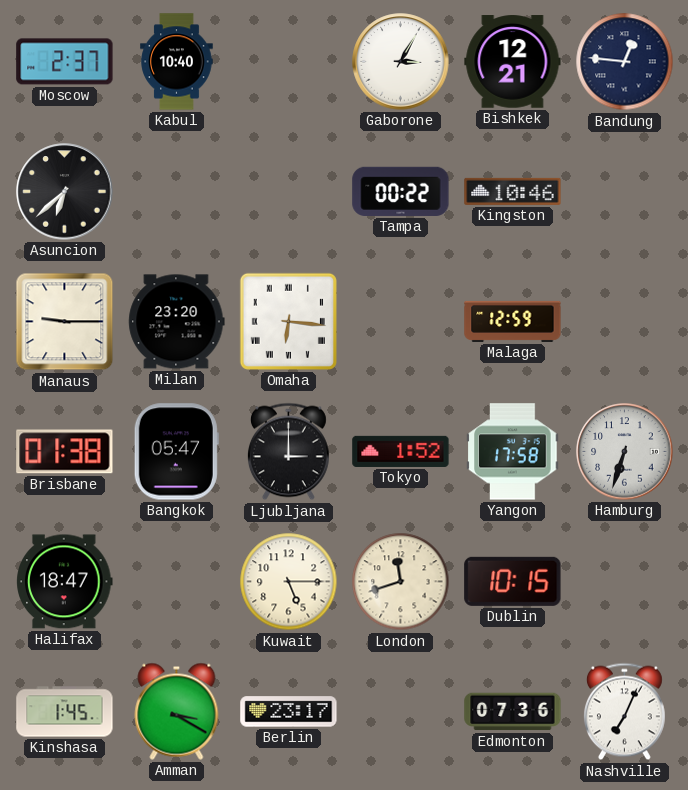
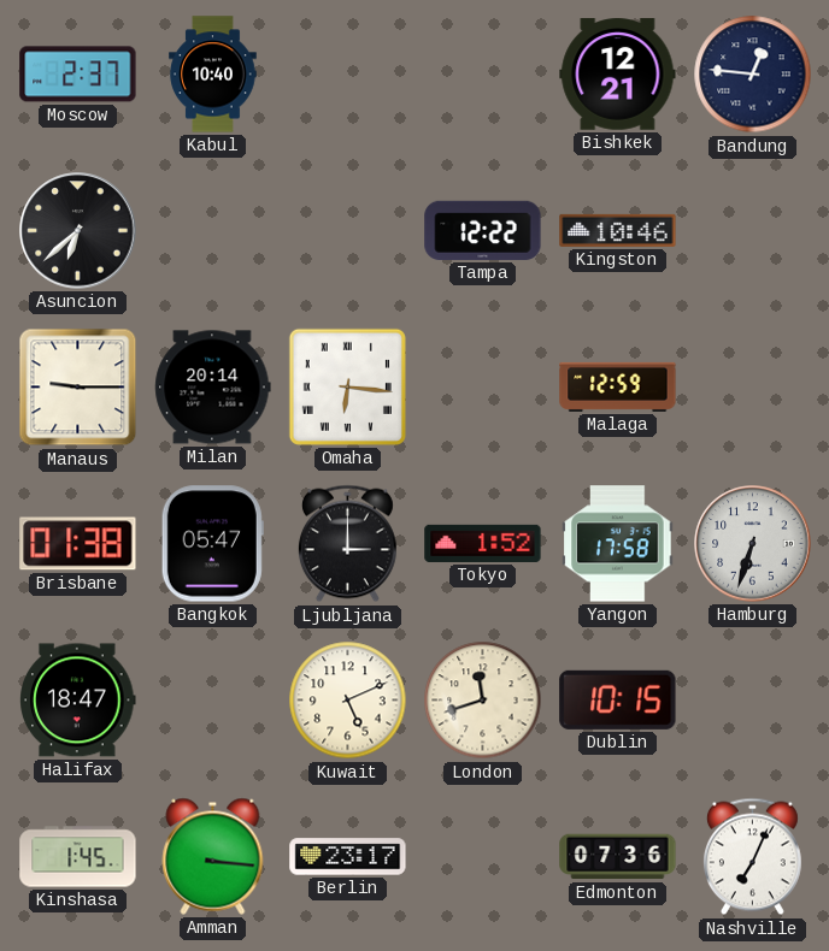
Gaborone: 3:05 -> none
Tampa: 00:22 -> 12:22
Milan: 23:20 -> 20:14
Kuwait: 5:15 -> 5:11
Amman: 3:20 -> 3:16
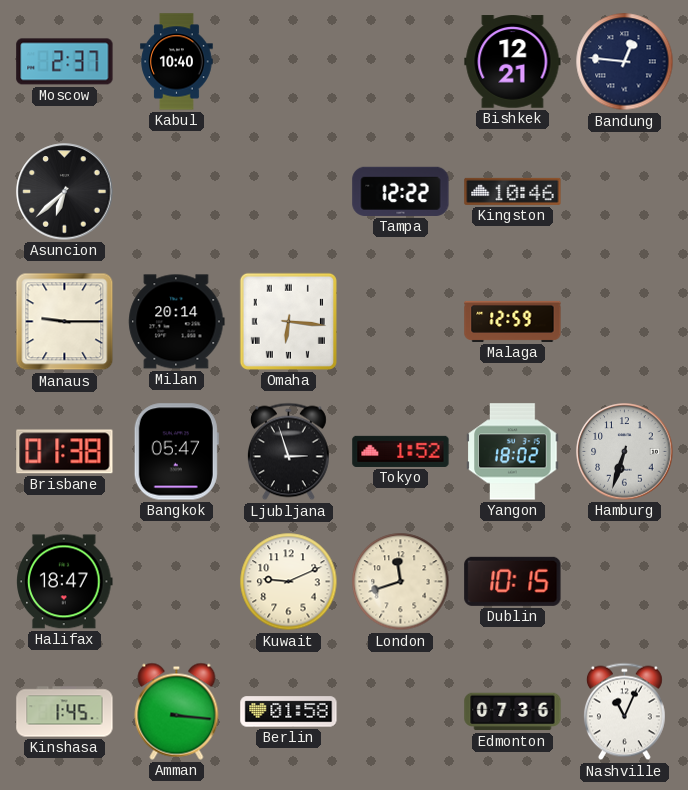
Ljubljana: 3:00 -> 2:57
Yangon: 17:58 -> 18:02
Kuwait: 5:11 -> 9:11
Berlin: 23:17 -> 01:58
Nashville: 7:04 -> 11:04
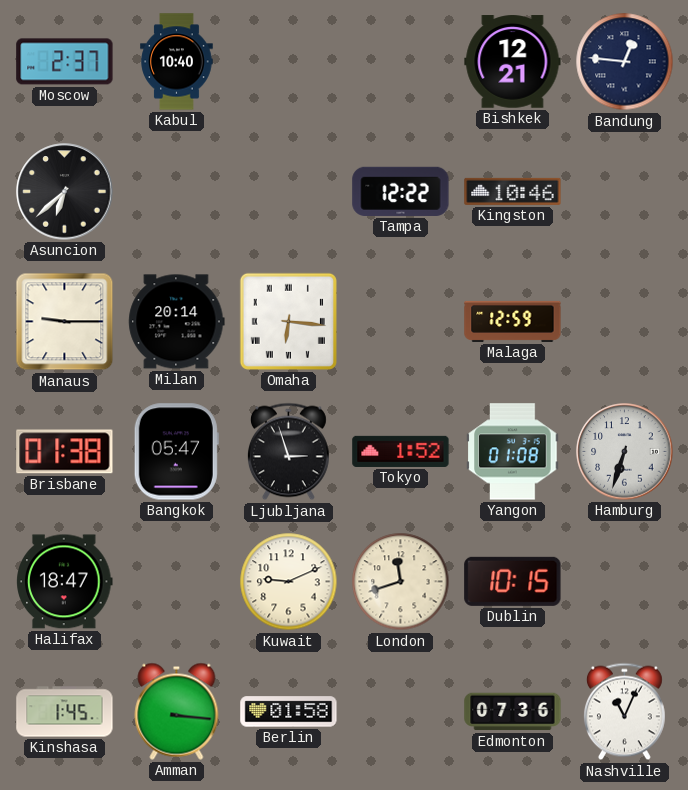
Yangon: 18:02 -> 01:08
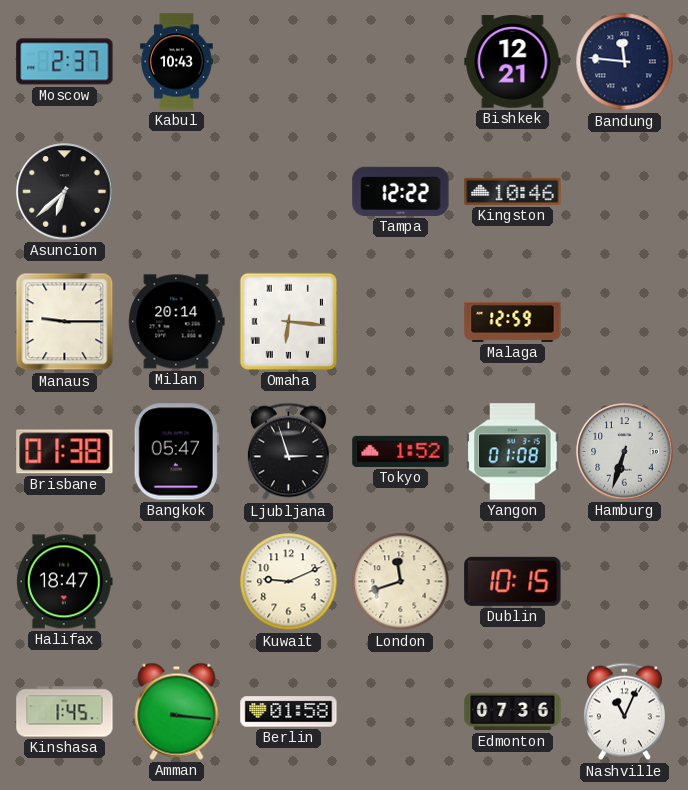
Kabul: 10:40 -> 10:43
Bandung: 12:46 -> 11:46
